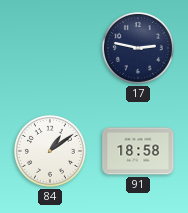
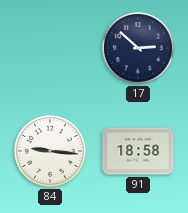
17: 2:47 -> 2:52
84: 1:09 -> 9:16
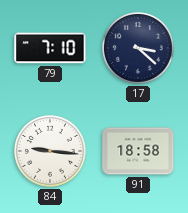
79: none -> 7:10
17: 2:52 -> 3:22
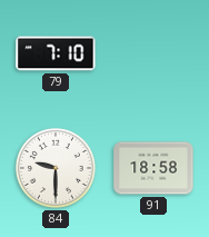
17: 3:22 -> none
84: 9:16 -> 9:30
